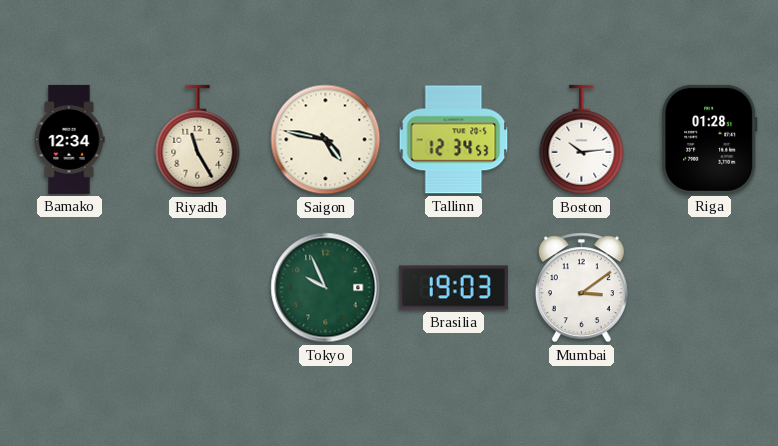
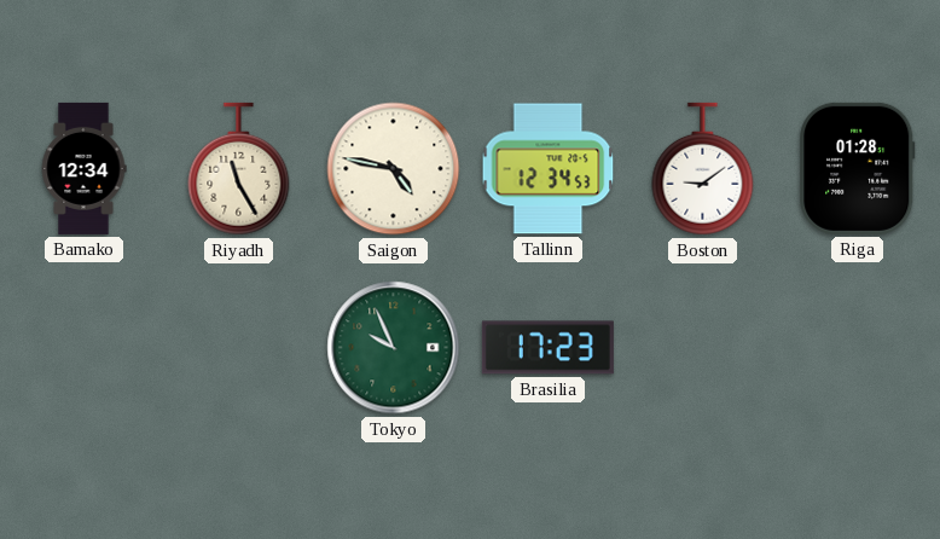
Boston: 10:14 -> 9:09
Brasilia: 19:03 -> 17:23
Mumbai: 3:09 -> none
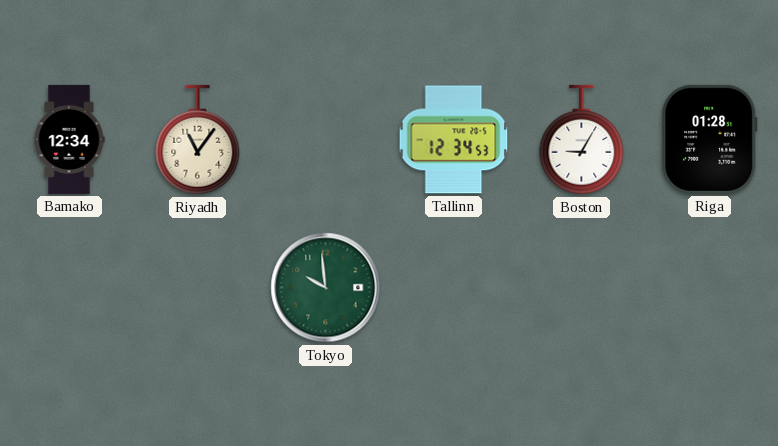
Riyadh: 11:25 -> 11:06
Saigon: 4:47 -> none
Boston: 9:09 -> 9:05
Tokyo: 9:56 -> 9:59
Brasilia: 17:23 -> none
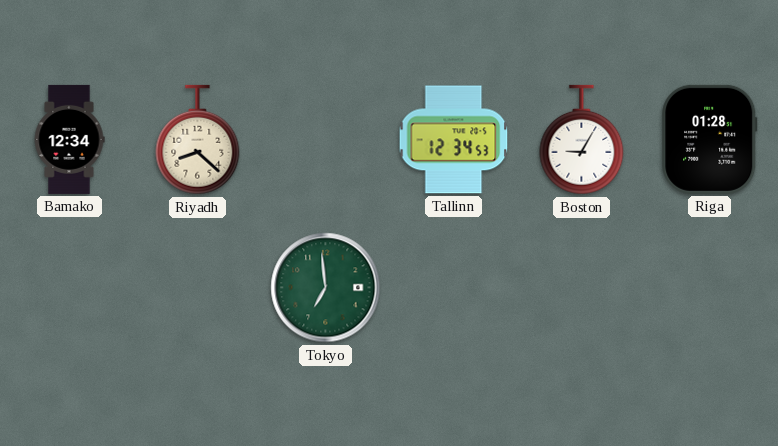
Riyadh: 11:06 -> 8:22
Tokyo: 9:59 -> 6:59
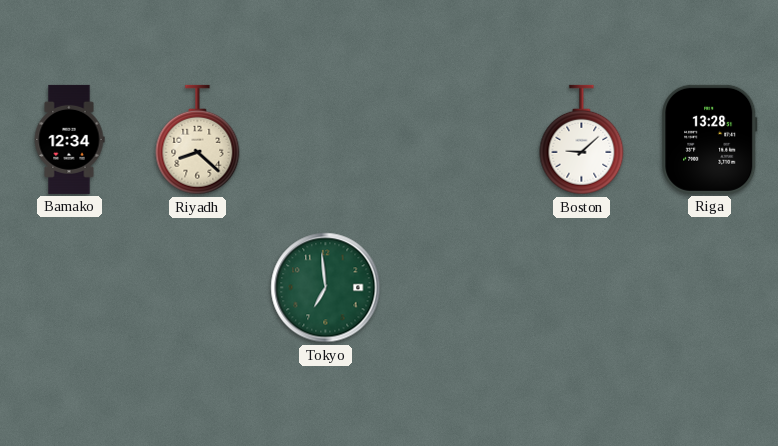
Tallinn: 12:34 -> none
Boston: 9:05 -> 9:08
Riga: 01:28 -> 13:28
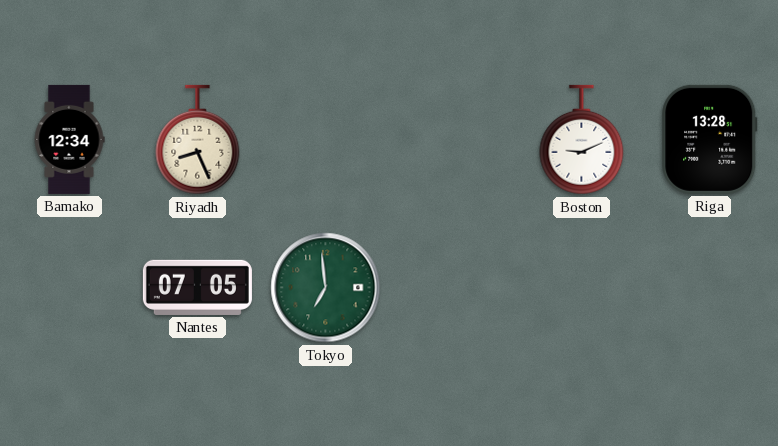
Riyadh: 8:22 -> 8:26
Boston: 9:08 -> 9:11
Nantes: none -> 07:05
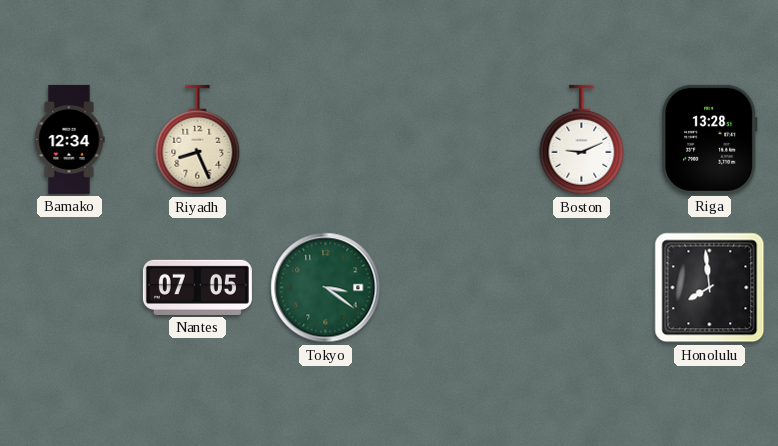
Tokyo: 6:59 -> 3:21
Honolulu: none -> 7:59
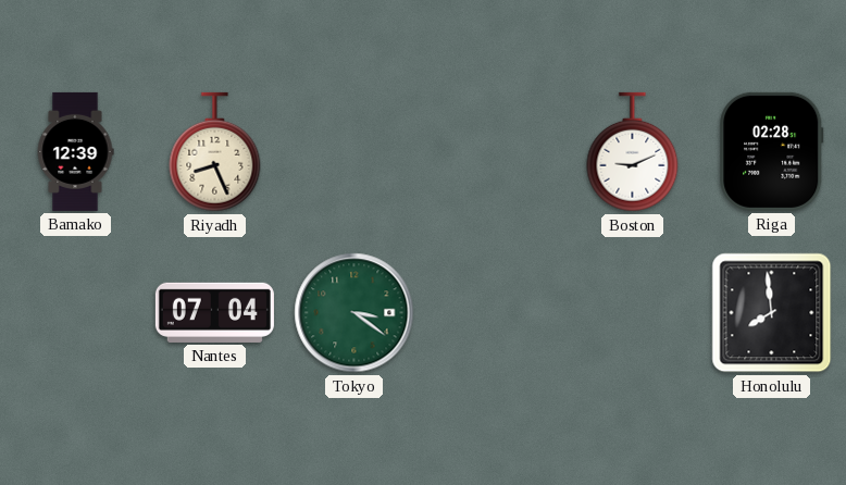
Bamako: 12:34 -> 12:39
Riga: 13:28 -> 02:28
Nantes: 07:05 -> 07:04
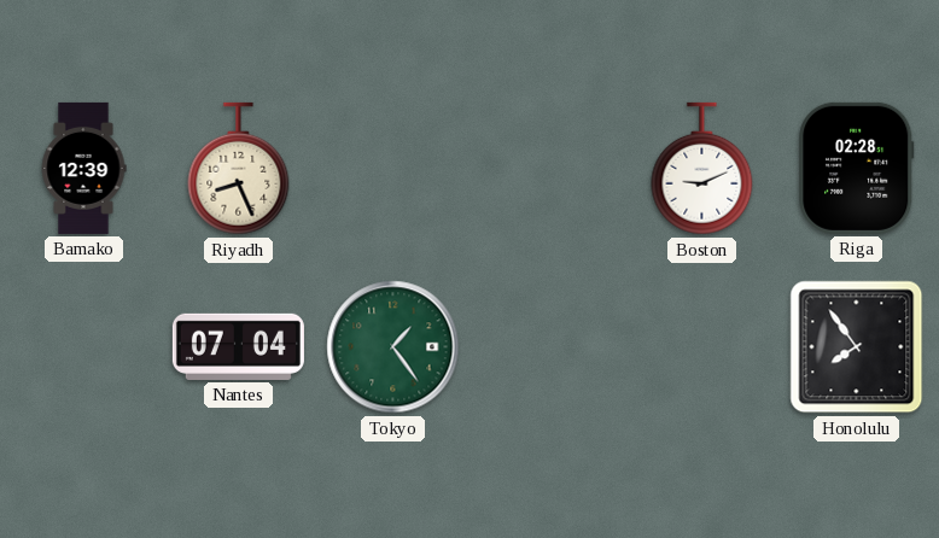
Tokyo: 3:21 -> 1:24
Honolulu: 7:59 -> 7:54
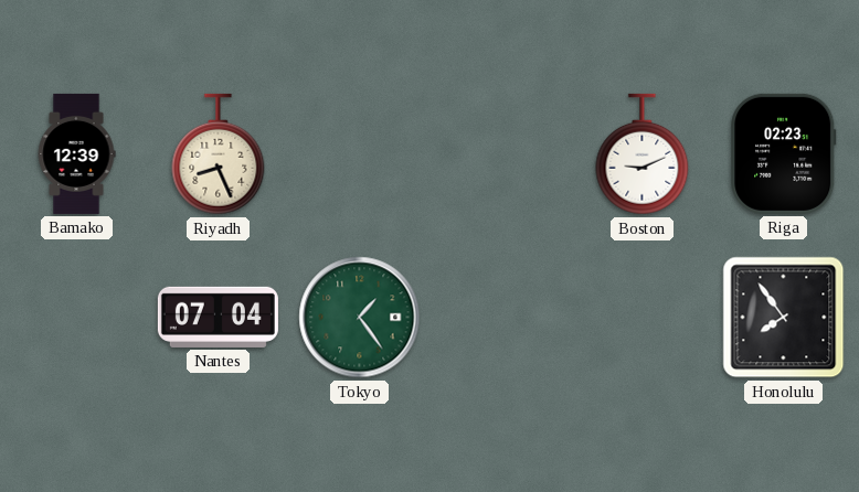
Riga: 02:28 -> 02:23
